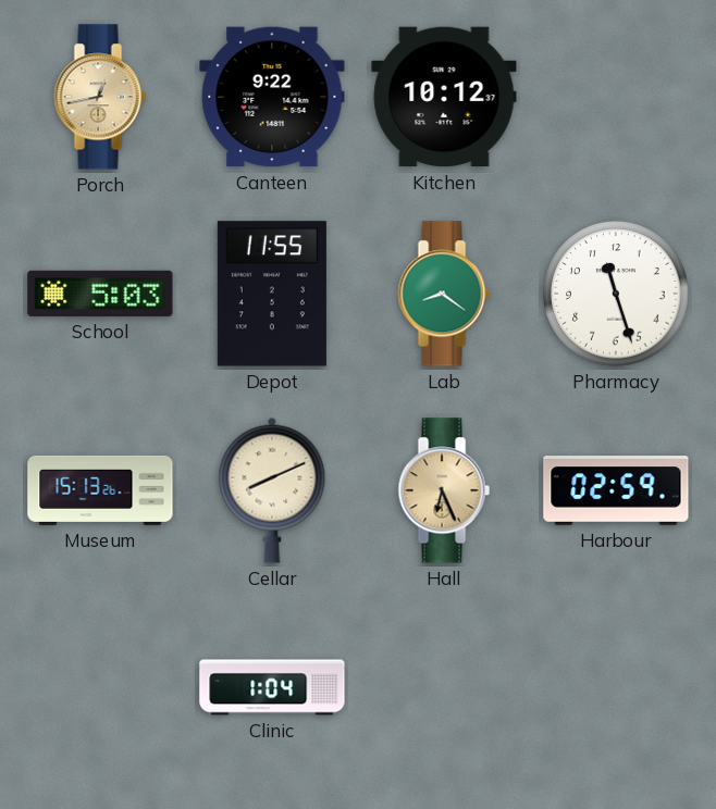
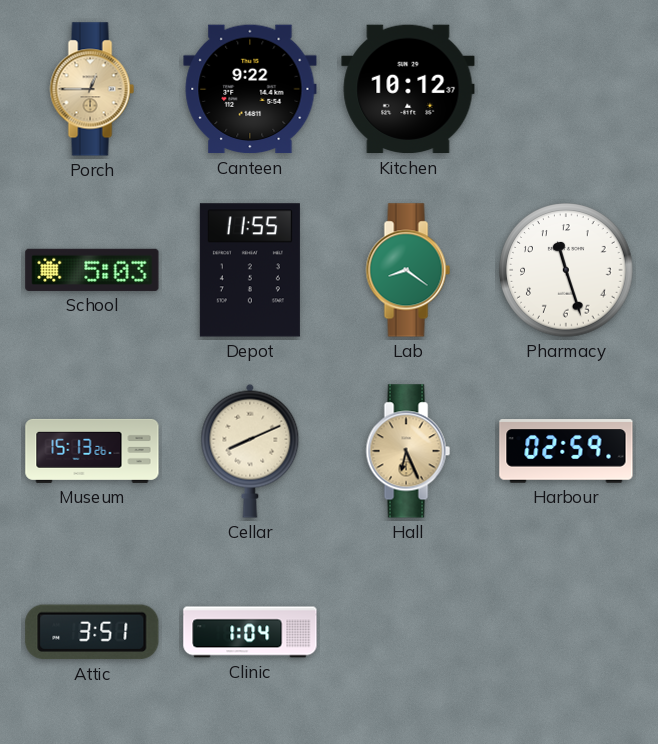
Porch: 12:43 -> 12:45
Attic: none -> 3:51
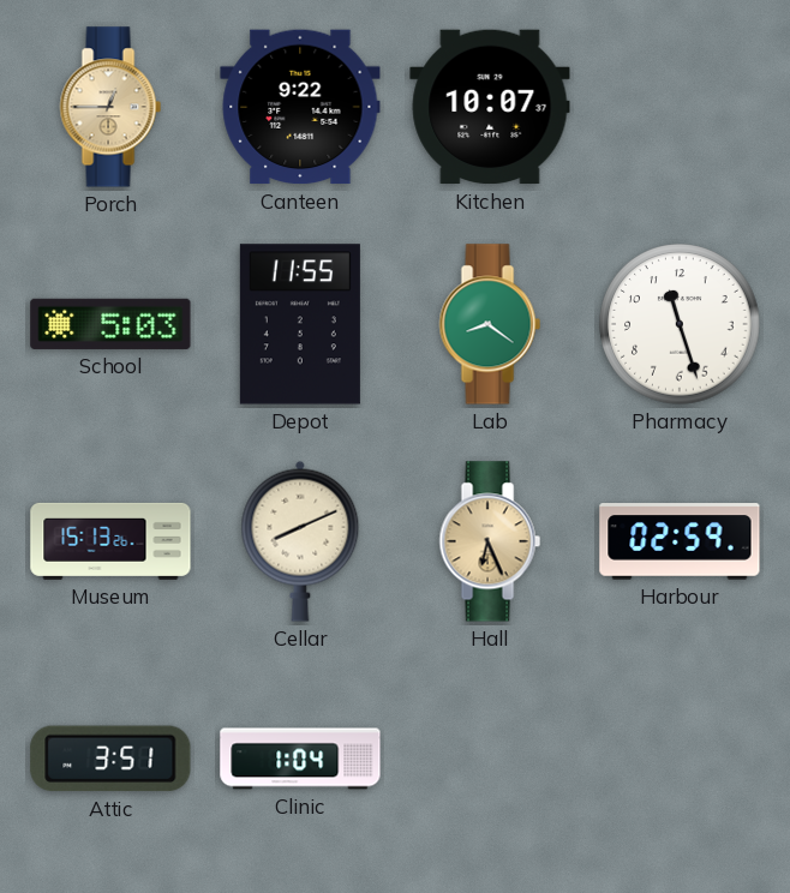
Kitchen: 10:12 -> 10:07
